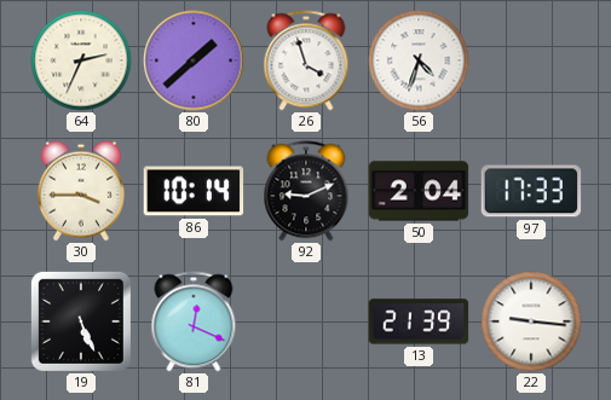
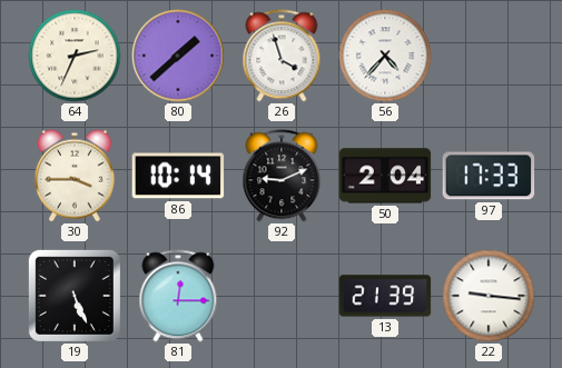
56: 4:33 -> 4:37
81: 12:19 -> 12:15
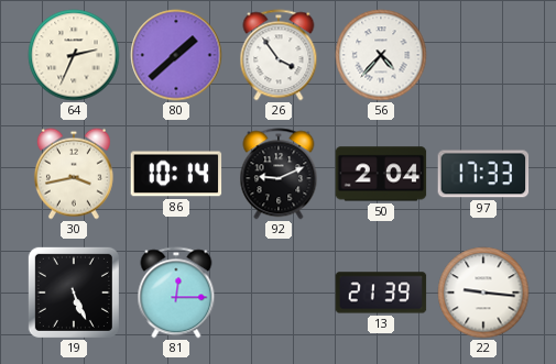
26: 3:57 -> 3:54
30: 3:45 -> 3:43
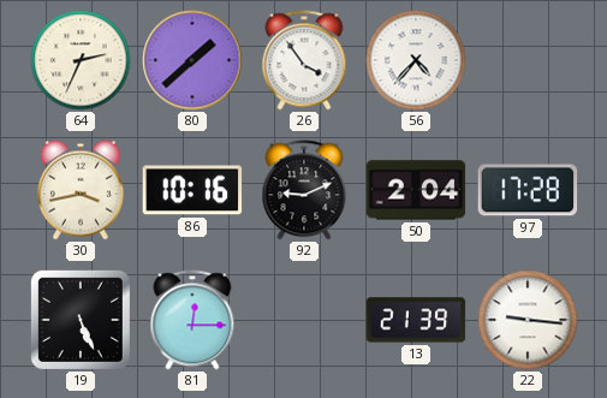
86: 10:14 -> 10:16
97: 17:33 -> 17:28
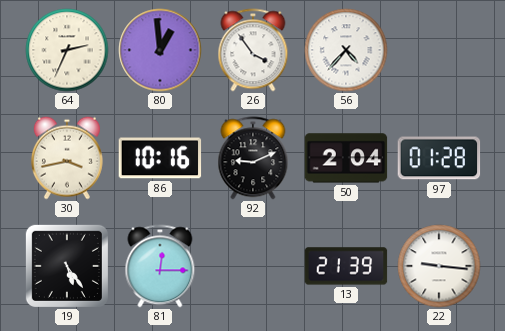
80: 1:38 -> 12:59
97: 17:28 -> 01:28
19: 5:26 -> 5:24
